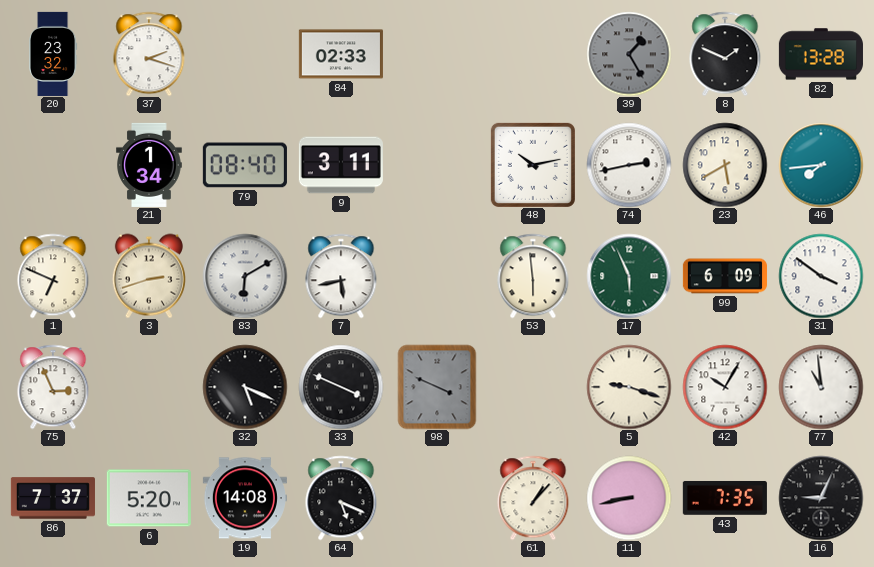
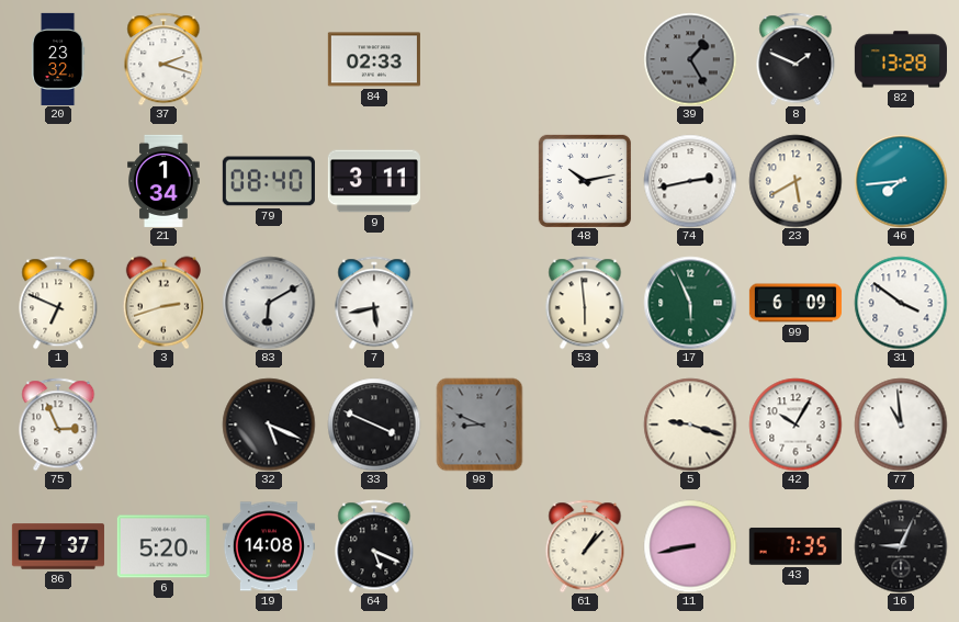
98: 3:49 -> 8:49
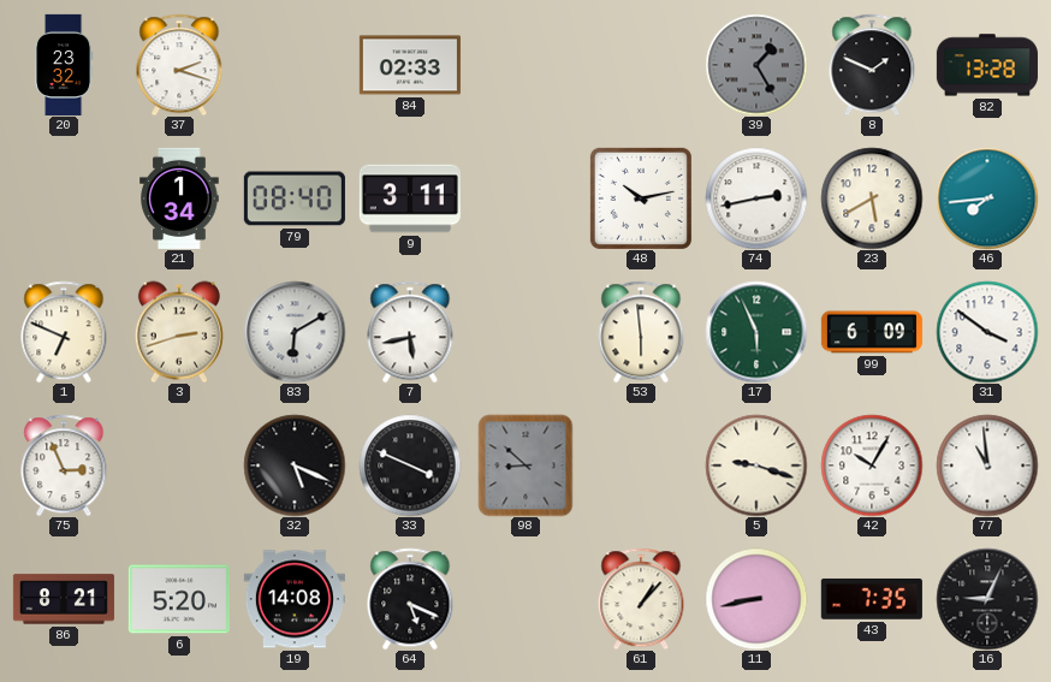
98: 8:49 -> 8:52
86: 7:37 -> 8:21
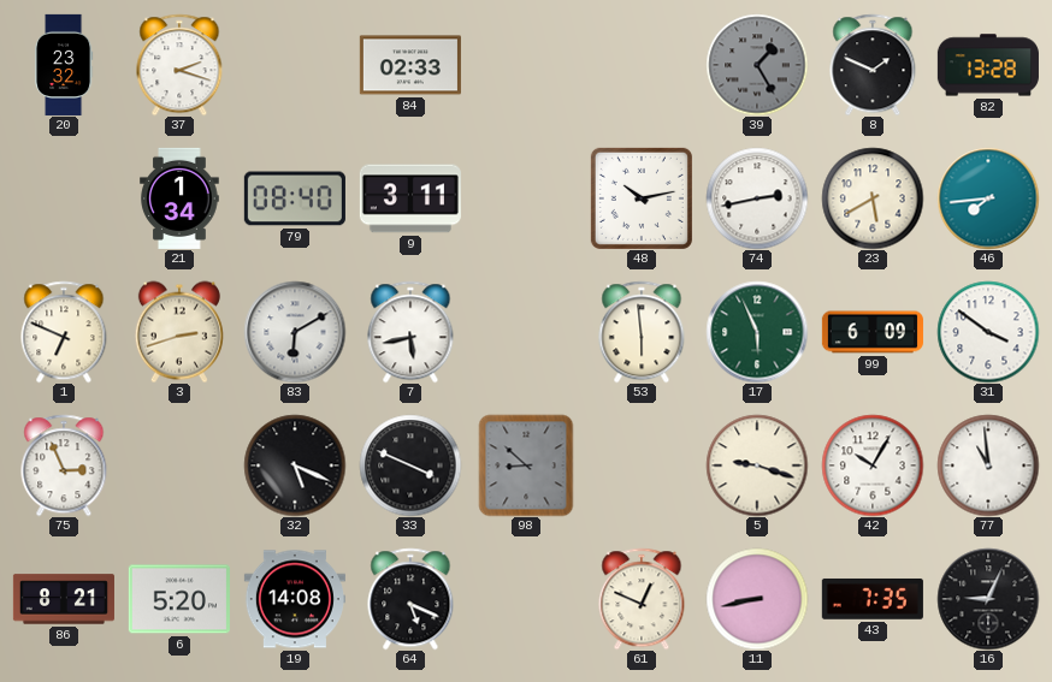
61: 1:07 -> 12:49
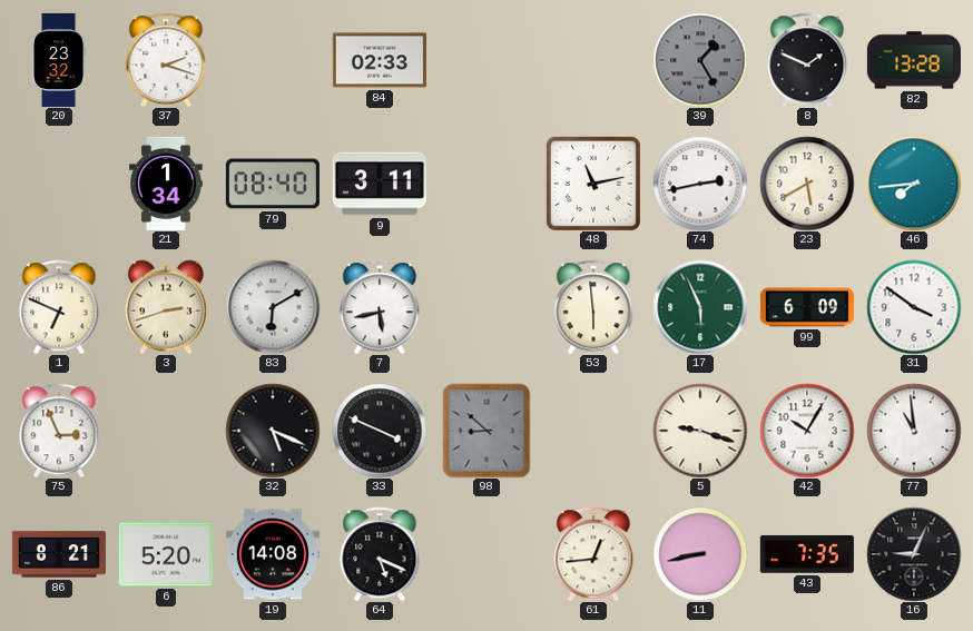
48: 10:13 -> 11:13
61: 12:49 -> 12:44
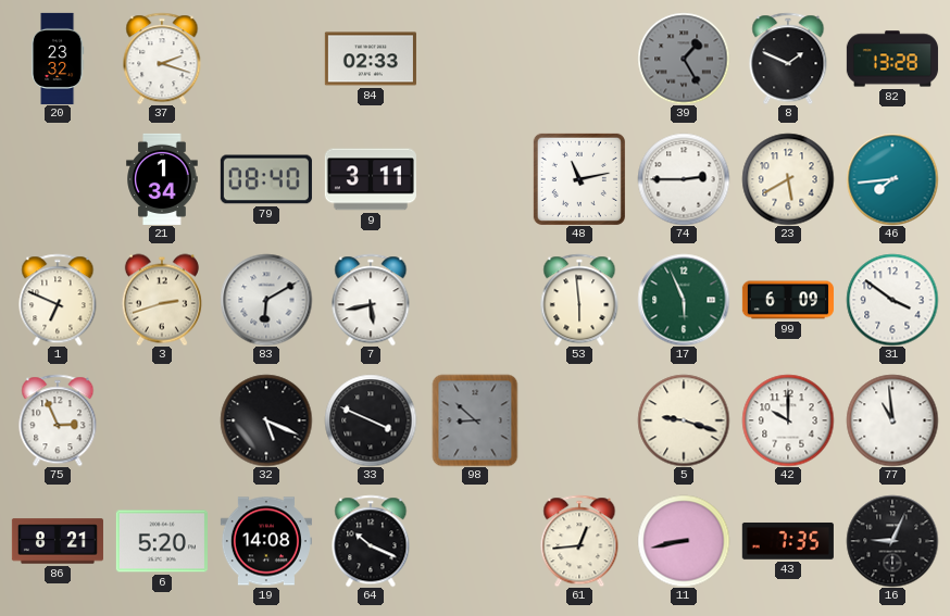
74: 2:43 -> 2:45
42: 10:05 -> 10:00
64: 5:19 -> 10:19
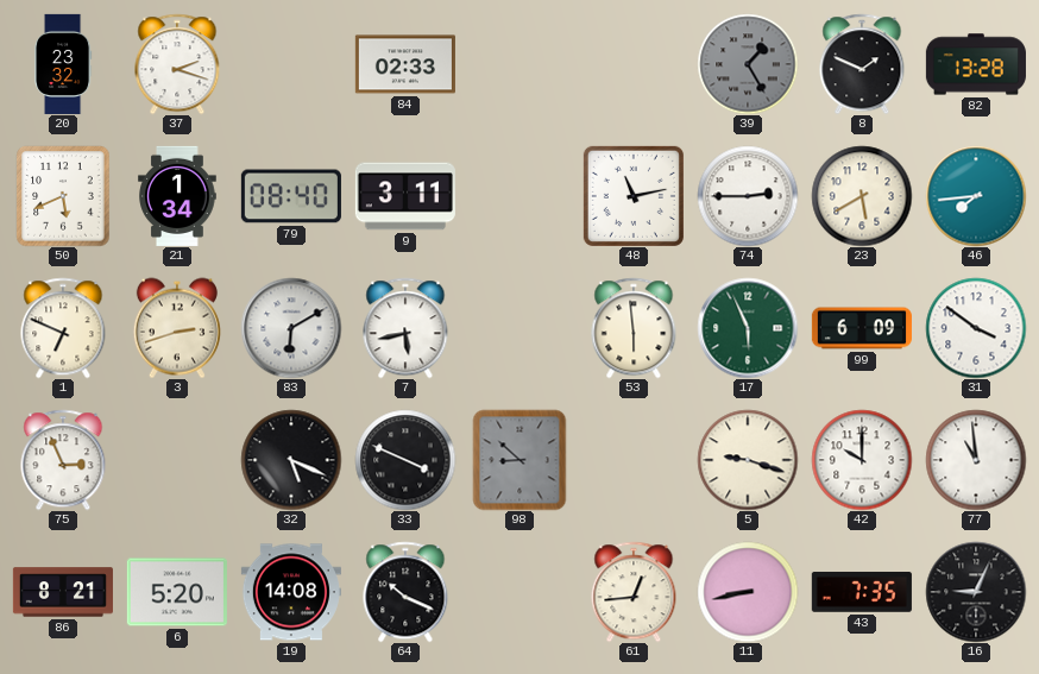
50: none -> 5:41
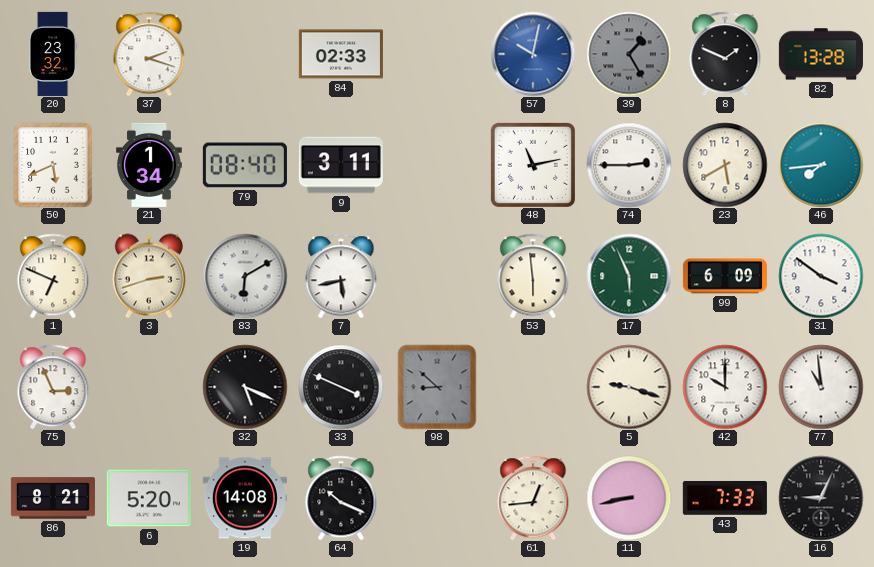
57: none -> 10:02
43: 7:35 -> 7:33
